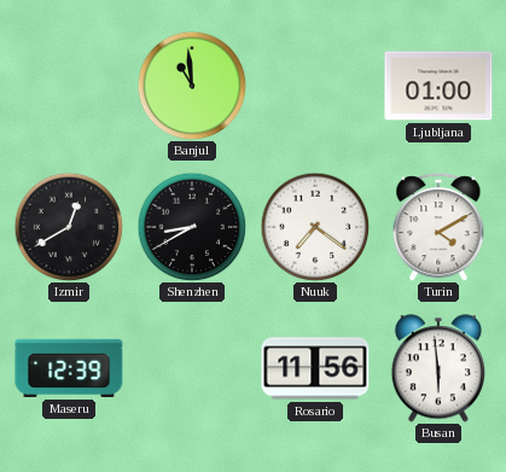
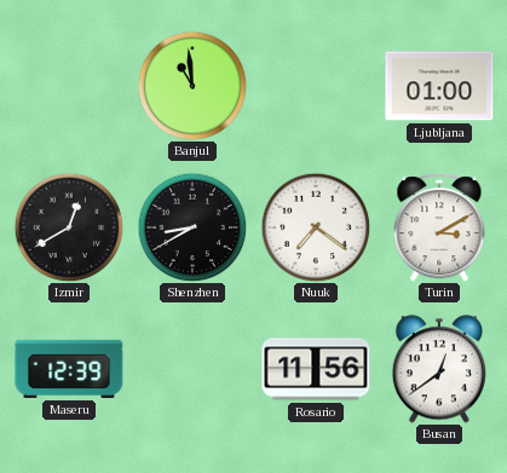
Turin: 4:10 -> 3:10
Busan: 5:59 -> 12:39
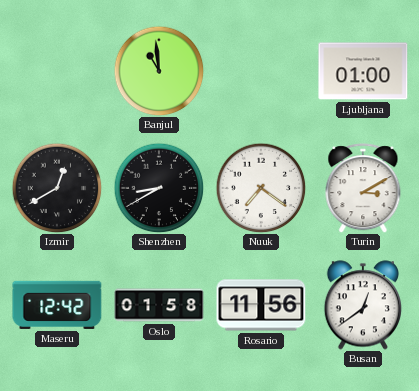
Maseru: 12:39 -> 12:42
Oslo: none -> 01:58
